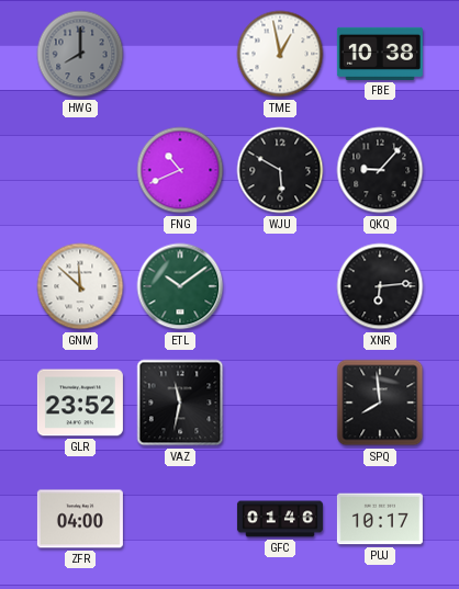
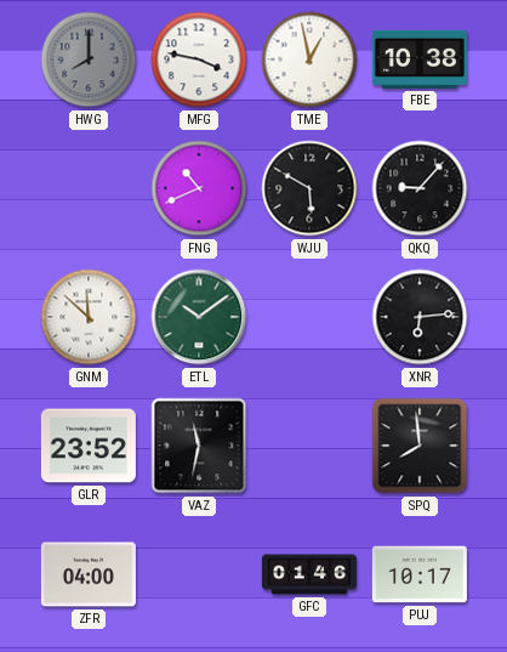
MFG: none -> 3:47
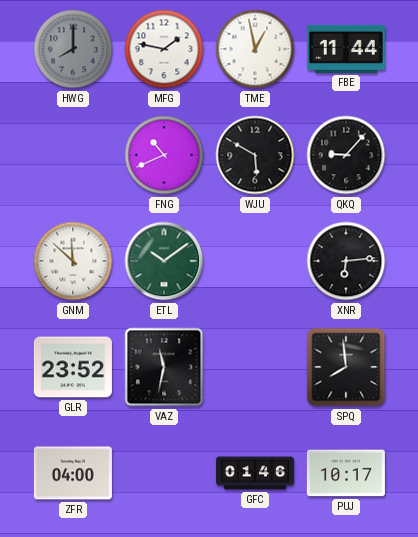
MFG: 3:47 -> 1:47
FBE: 10:38 -> 11:44
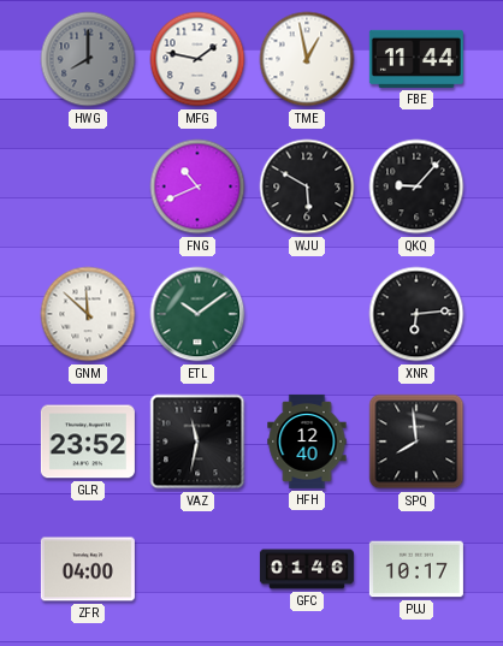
HFH: none -> 12:40
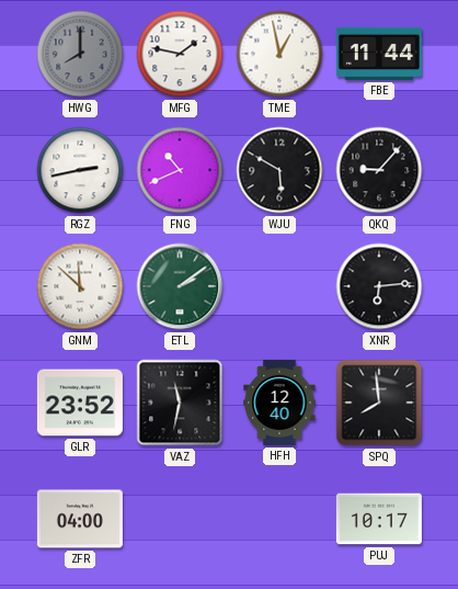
RGZ: none -> 2:43
ETL: 10:09 -> 2:09
GFC: 01:46 -> none
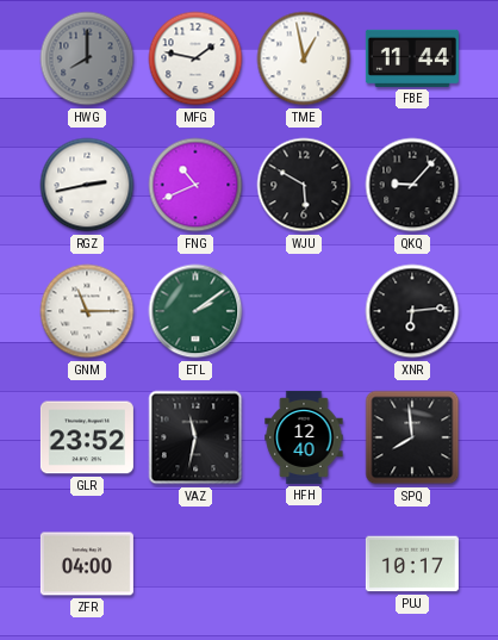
GNM: 11:52 -> 11:15
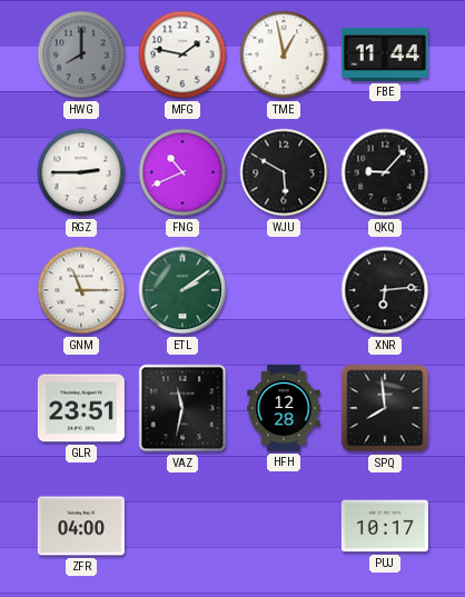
RGZ: 2:43 -> 2:45
GLR: 23:52 -> 23:51
HFH: 12:40 -> 12:28
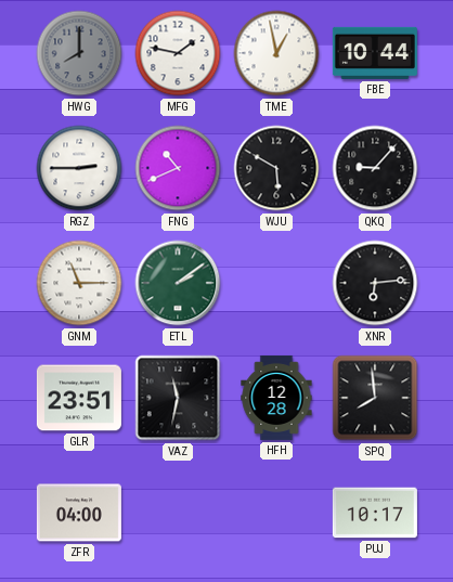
FBE: 11:44 -> 10:44
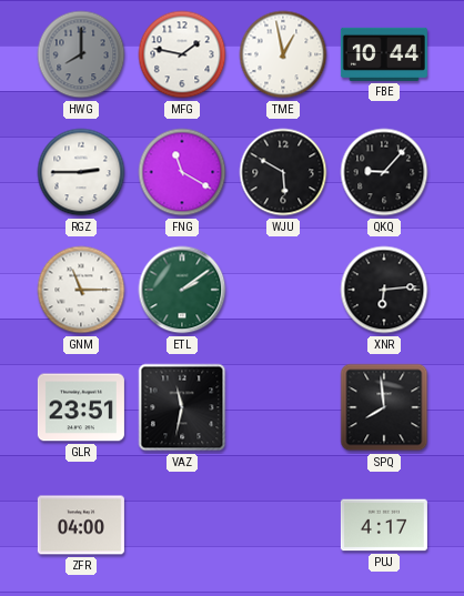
FNG: 10:41 -> 11:20
HFH: 12:28 -> none
PUJ: 10:17 -> 4:17
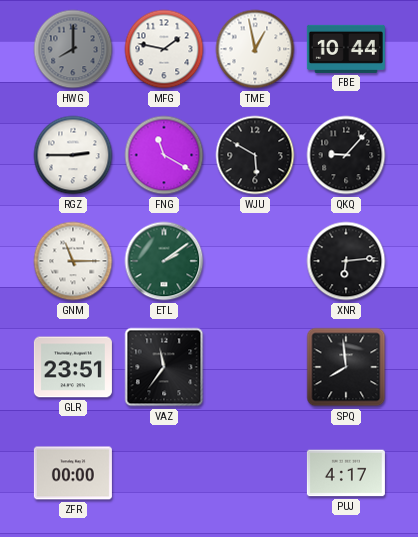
VAZ: 11:32 -> 11:36
ZFR: 04:00 -> 00:00
